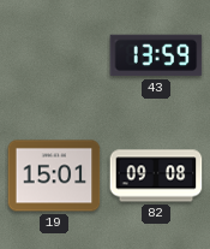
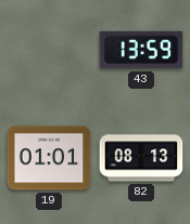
19: 15:01 -> 01:01
82: 09:08 -> 08:13
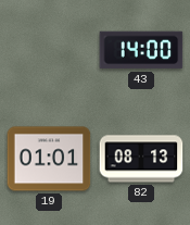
43: 13:59 -> 14:00
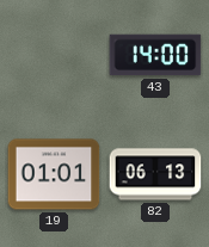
82: 08:13 -> 06:13
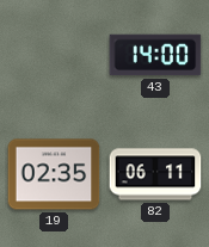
19: 01:01 -> 02:35
82: 06:13 -> 06:11
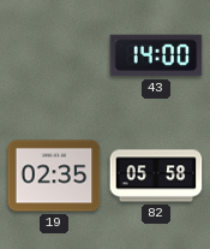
82: 06:11 -> 05:58
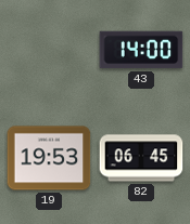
19: 02:35 -> 19:53
82: 05:58 -> 06:45
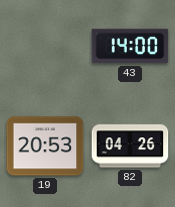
19: 19:53 -> 20:53
82: 06:45 -> 04:26
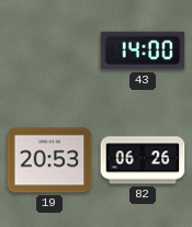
82: 04:26 -> 06:26
